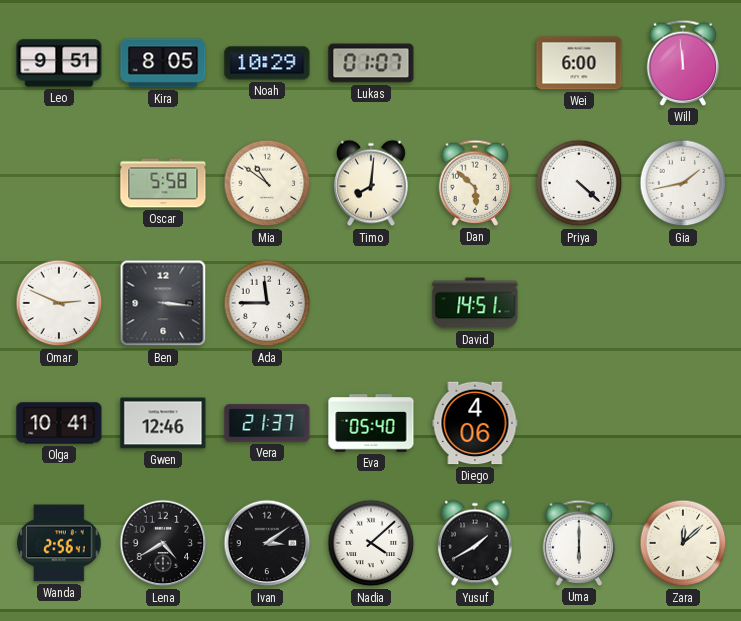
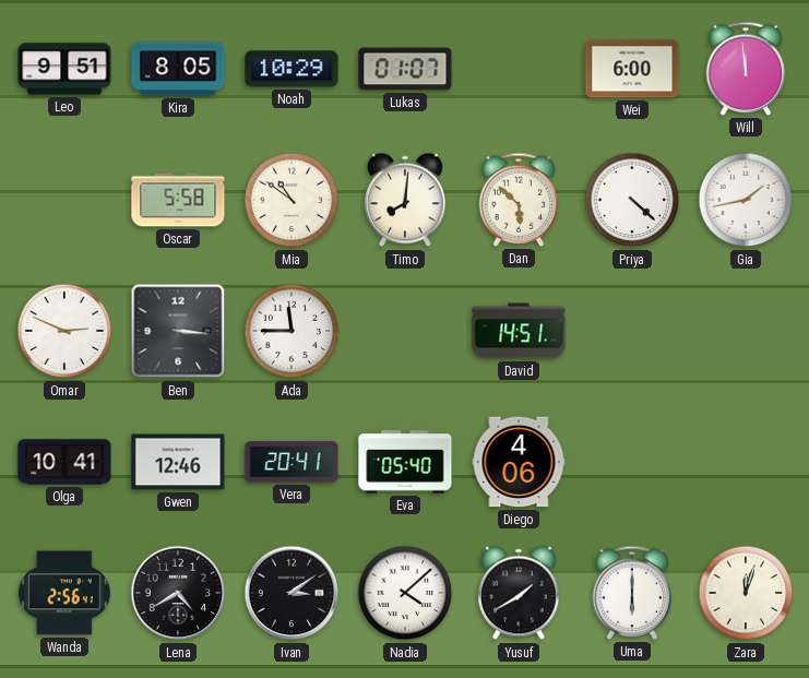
Vera: 21:37 -> 20:41
Zara: 12:08 -> 12:03
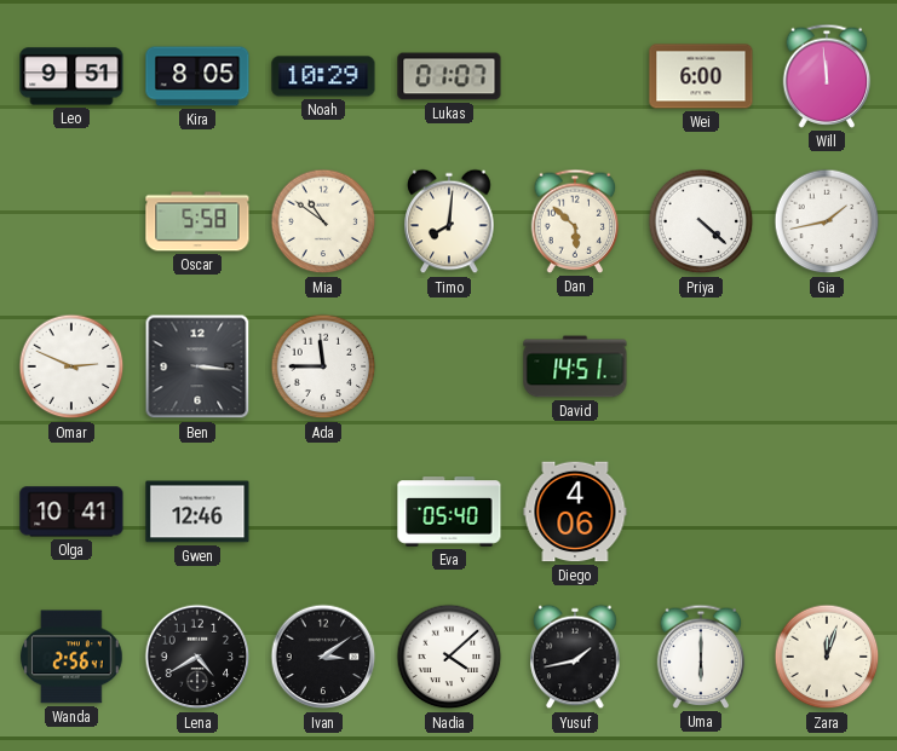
Vera: 20:41 -> none
Yusuf: 1:40 -> 1:43
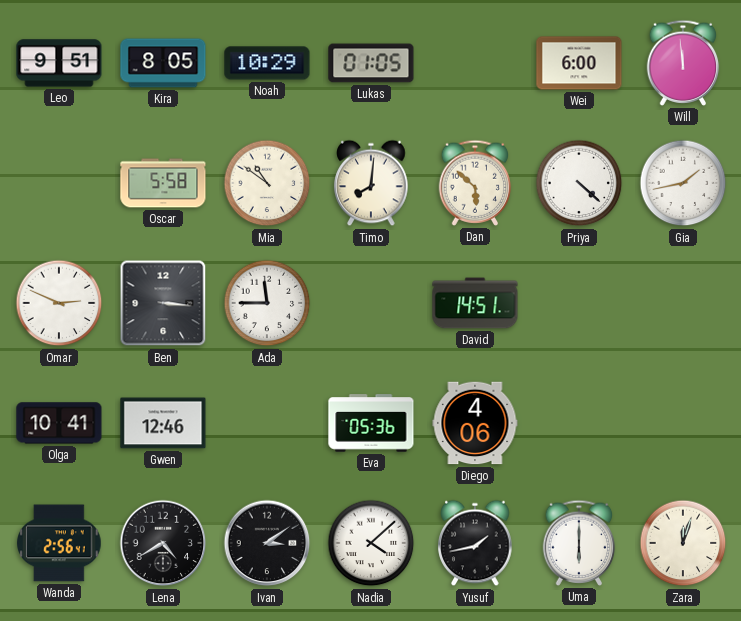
Lukas: 01:07 -> 01:05
Eva: 05:40 -> 05:36
